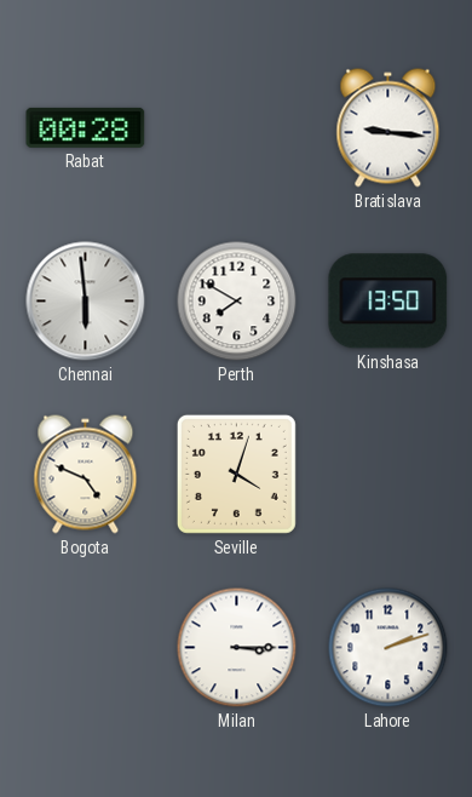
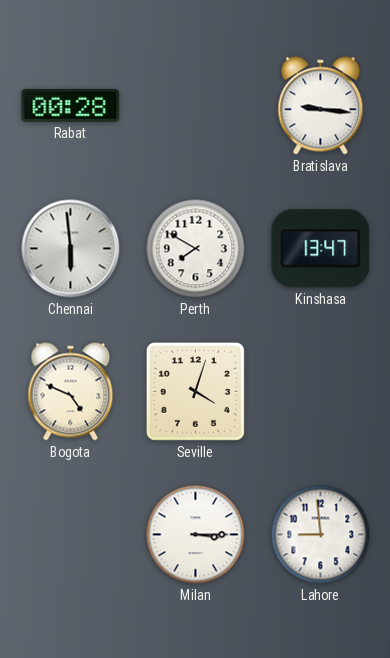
Kinshasa: 13:50 -> 13:47
Lahore: 2:12 -> 8:59
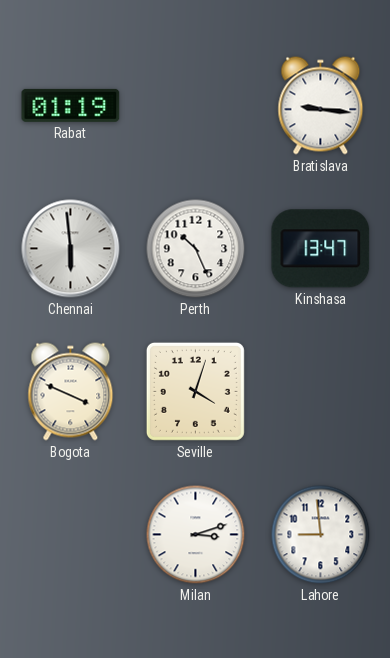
Rabat: 00:28 -> 01:19
Perth: 7:50 -> 10:26
Bogota: 4:49 -> 3:49
Milan: 3:15 -> 3:12
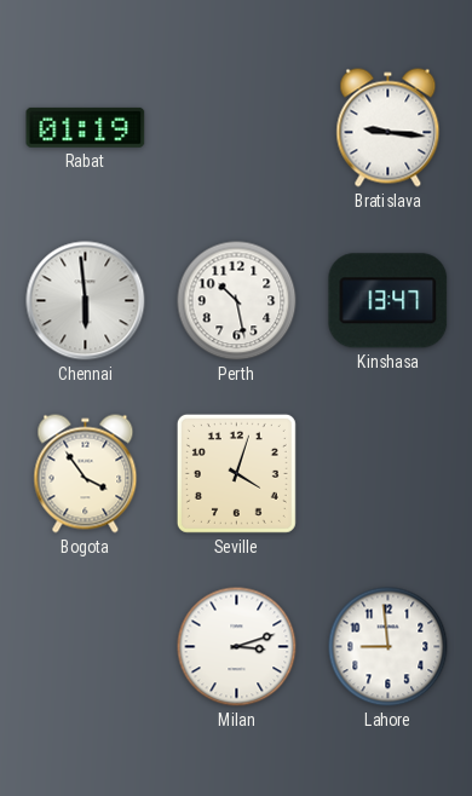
Perth: 10:26 -> 10:28
Bogota: 3:49 -> 3:54
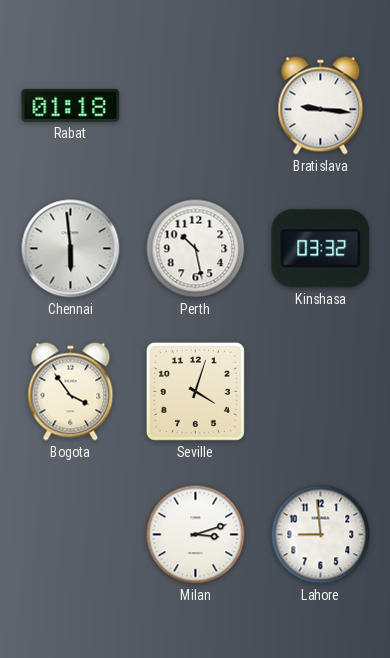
Rabat: 01:19 -> 01:18
Kinshasa: 13:47 -> 03:32
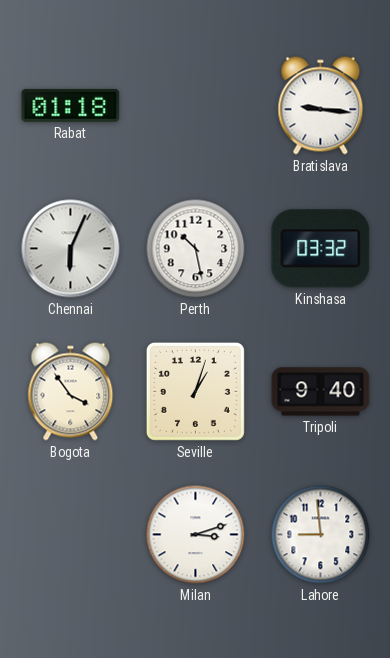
Chennai: 5:59 -> 6:04
Seville: 4:03 -> 1:03
Tripoli: none -> 9:40
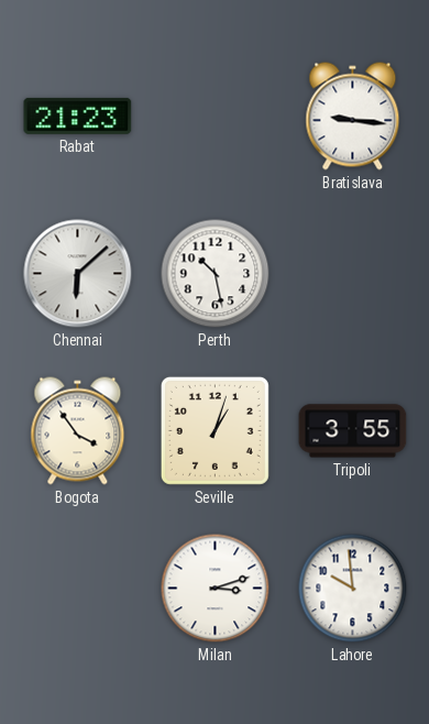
Rabat: 01:18 -> 21:23
Chennai: 6:04 -> 6:08
Kinshasa: 03:32 -> none
Tripoli: 9:40 -> 3:55
Lahore: 8:59 -> 9:59
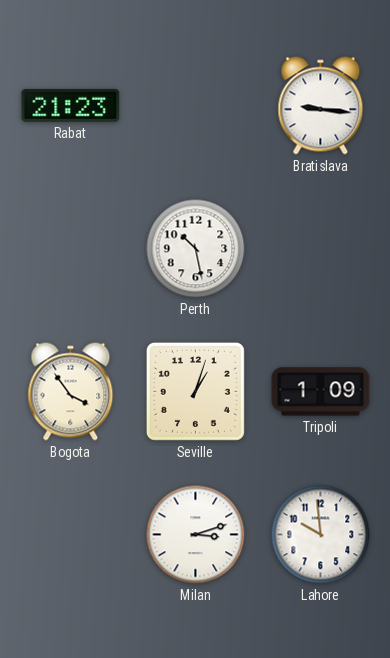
Chennai: 6:08 -> none
Tripoli: 3:55 -> 1:09
